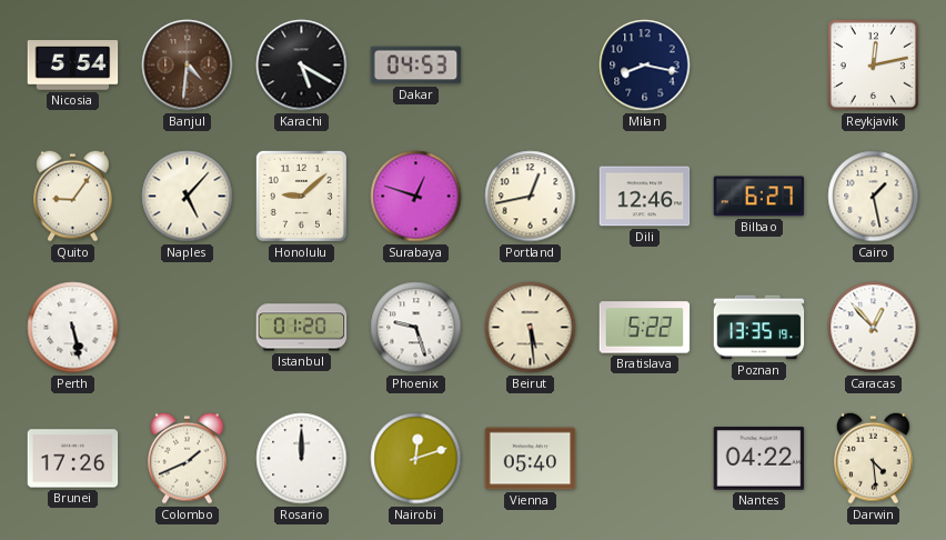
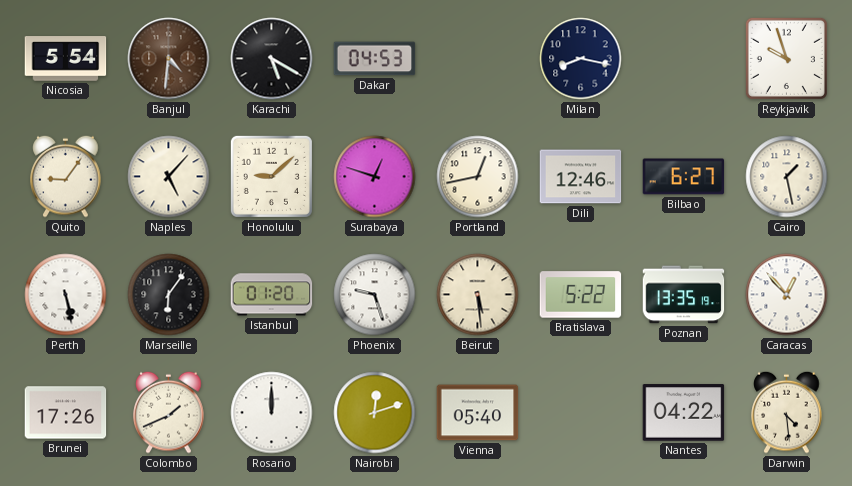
Reykjavik: 12:13 -> 9:57
Marseille: none -> 6:06
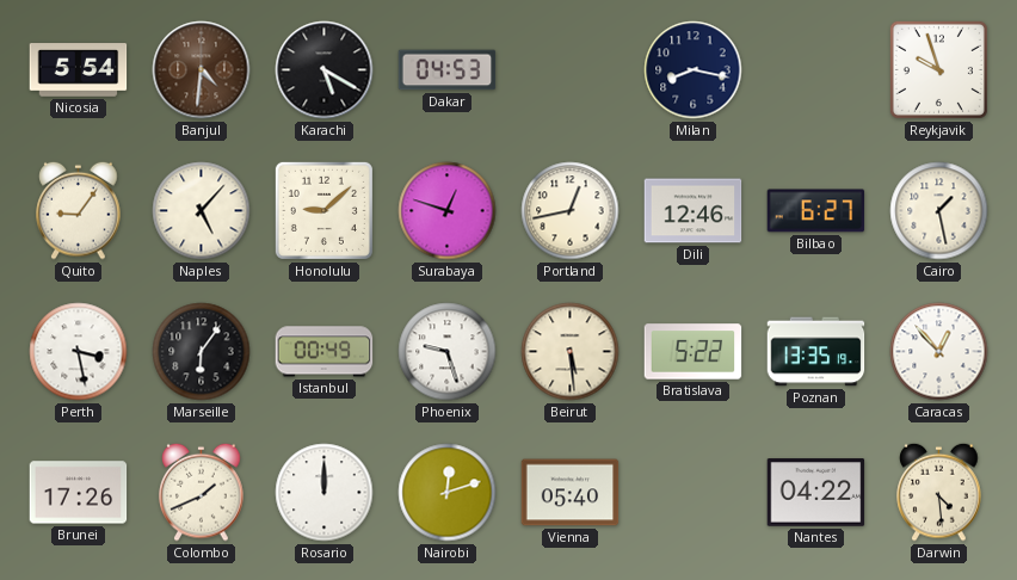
Perth: 5:28 -> 3:28
Istanbul: 01:20 -> 00:49
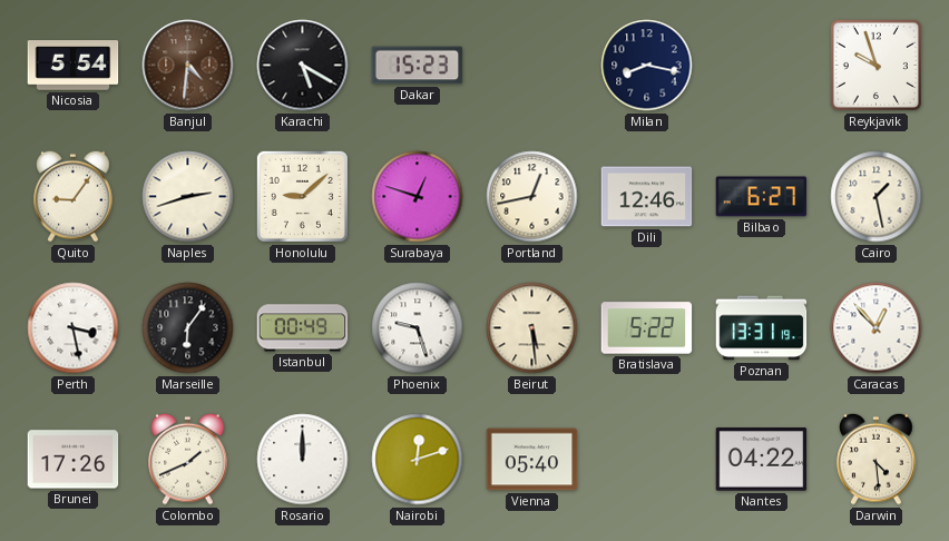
Dakar: 04:53 -> 15:23
Naples: 5:07 -> 2:42
Poznan: 13:35 -> 13:31
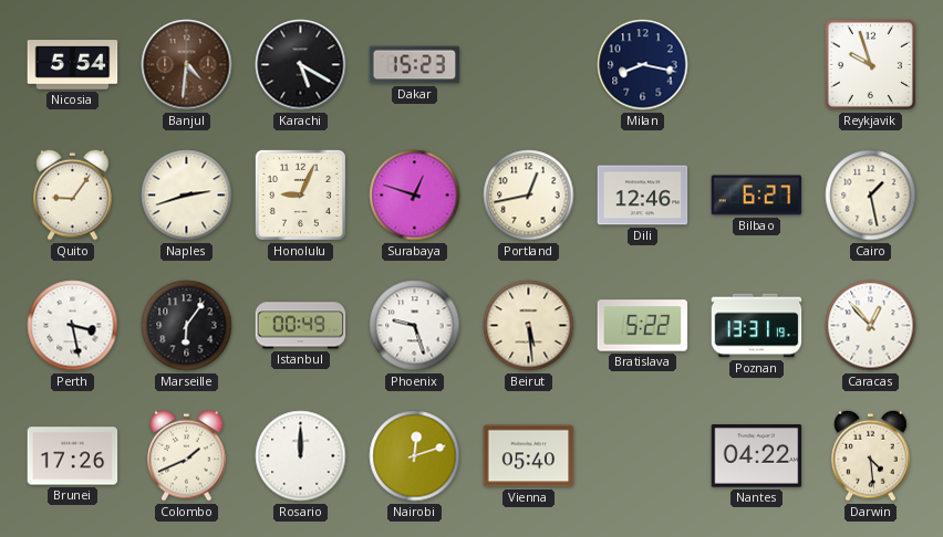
Honolulu: 9:08 -> 9:04
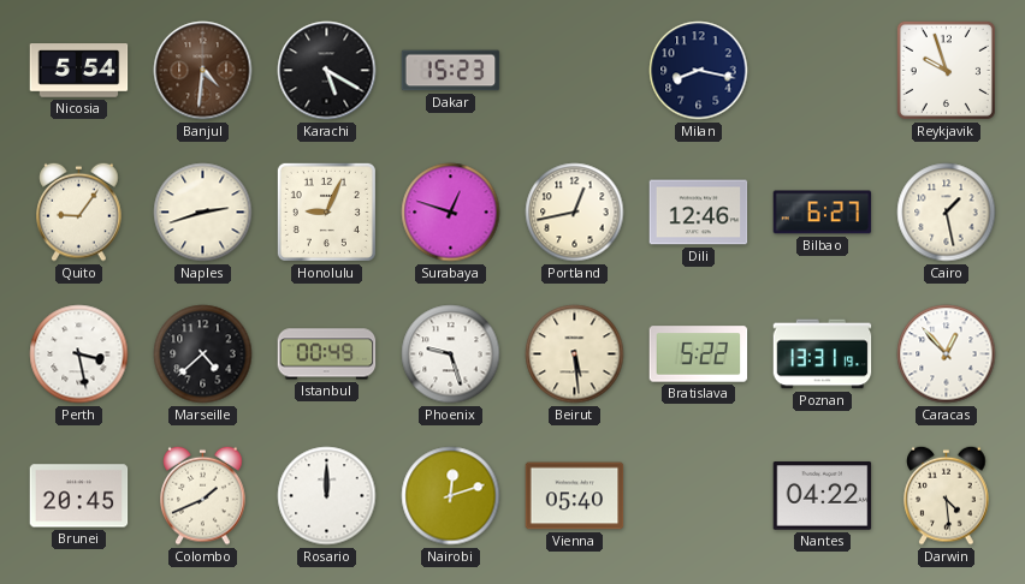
Marseille: 6:06 -> 4:38
Brunei: 17:26 -> 20:45
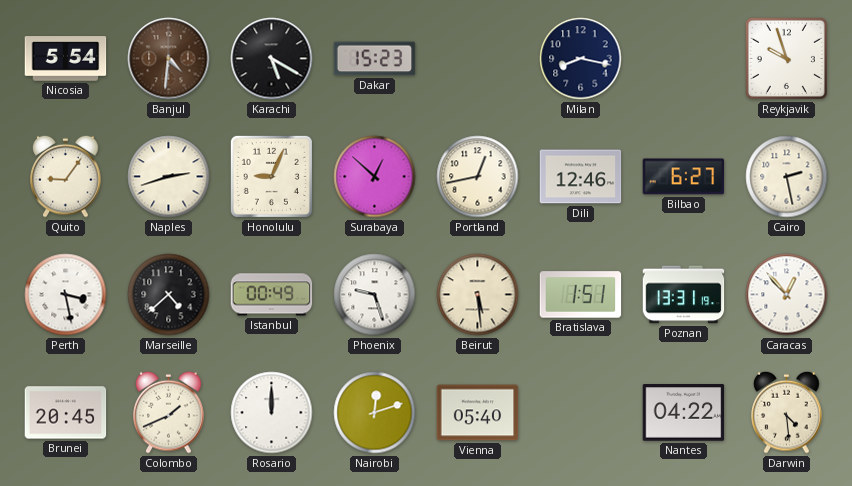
Surabaya: 12:48 -> 12:52
Cairo: 1:28 -> 2:28
Bratislava: 5:22 -> 1:51
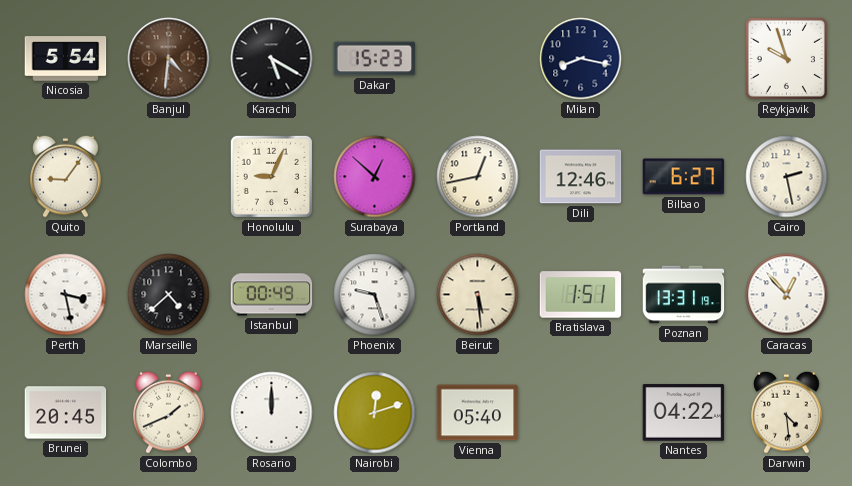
Naples: 2:42 -> none
